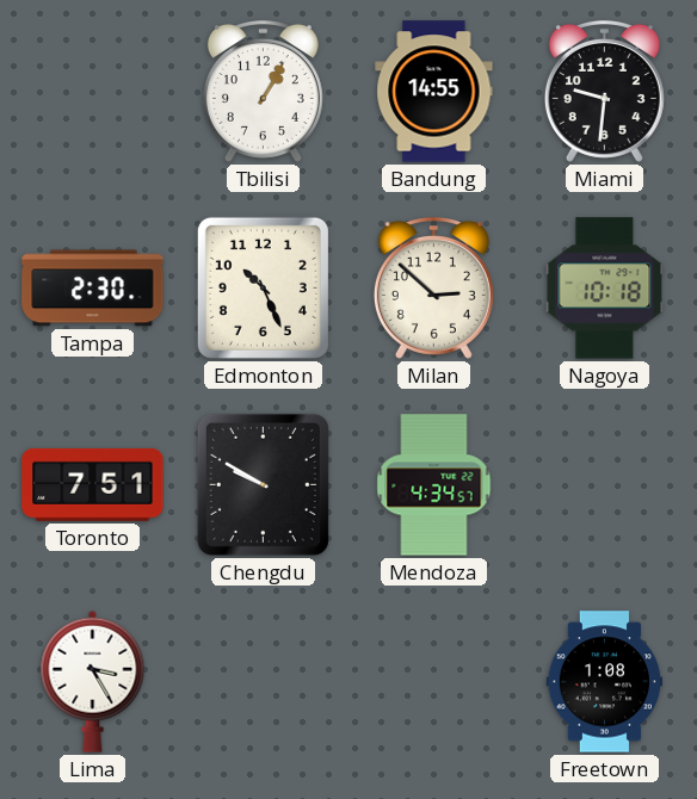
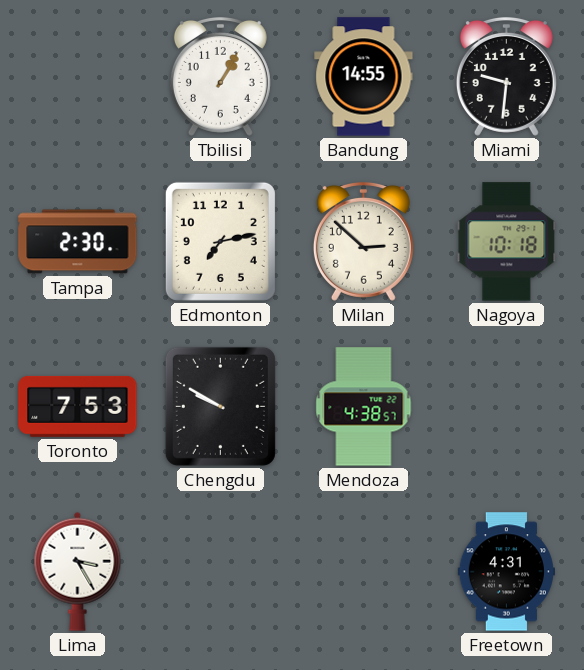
Edmonton: 10:26 -> 7:13
Toronto: 7:51 -> 7:53
Mendoza: 4:34 -> 4:38
Freetown: 1:08 -> 4:31
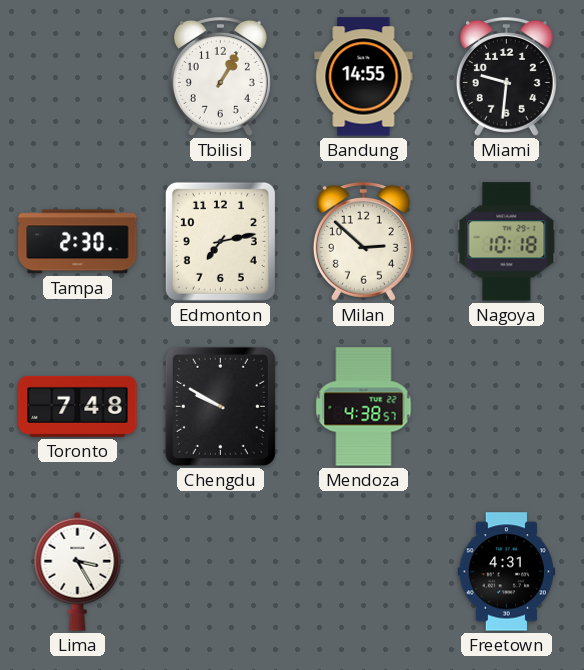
Toronto: 7:53 -> 7:48
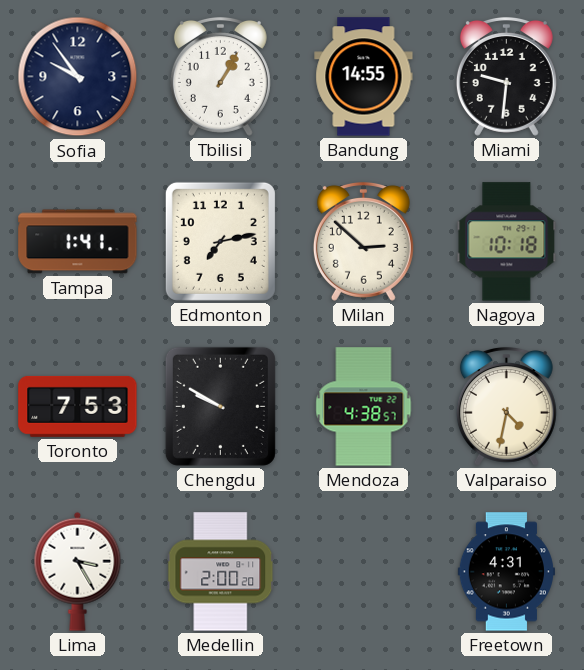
Sofia: none -> 9:54
Tampa: 2:30 -> 1:41
Toronto: 7:48 -> 7:53
Valparaiso: none -> 4:32
Medellin: none -> 2:00
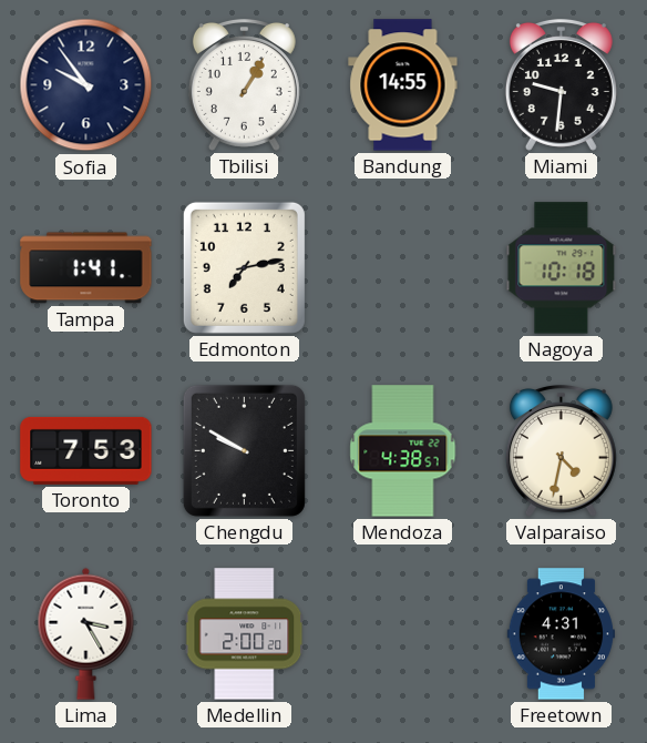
Milan: 2:52 -> none
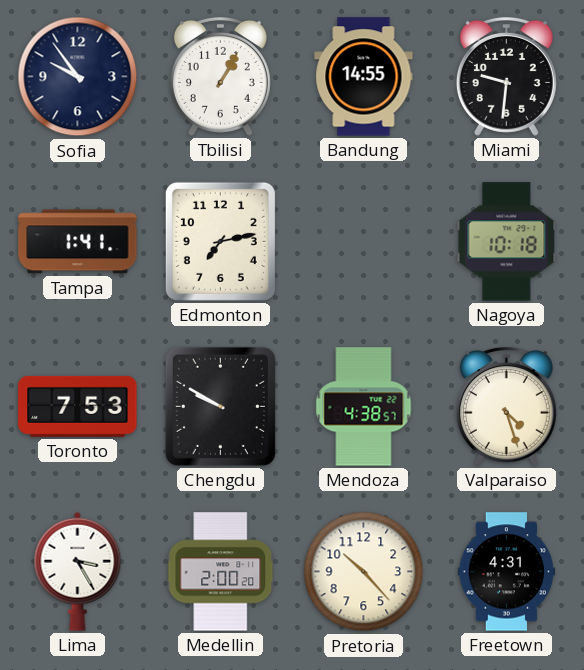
Valparaiso: 4:32 -> 4:27
Pretoria: none -> 10:23
